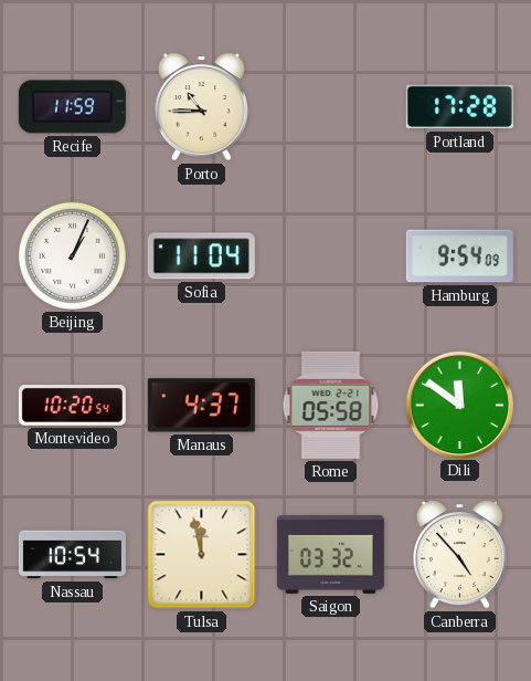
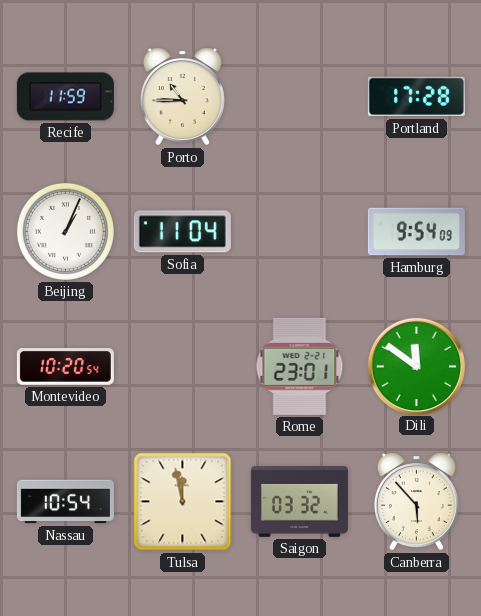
Manaus: 4:37 -> none
Rome: 05:58 -> 23:01
Canberra: 4:53 -> 5:53
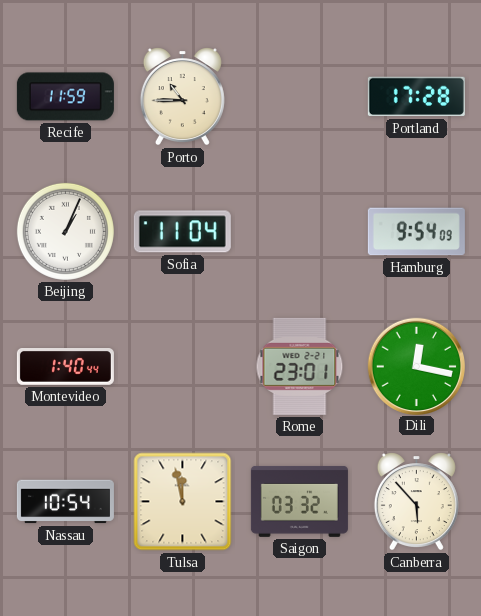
Montevideo: 10:20 -> 1:40
Dili: 11:51 -> 12:17
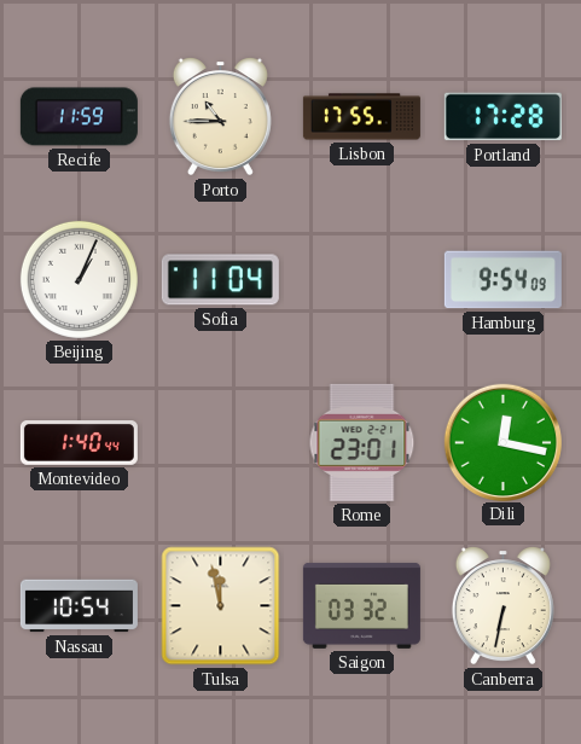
Lisbon: none -> 17:55
Canberra: 5:53 -> 6:32
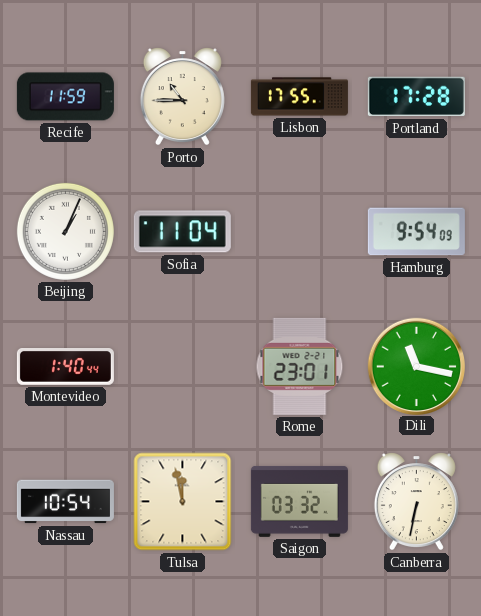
Dili: 12:17 -> 11:17
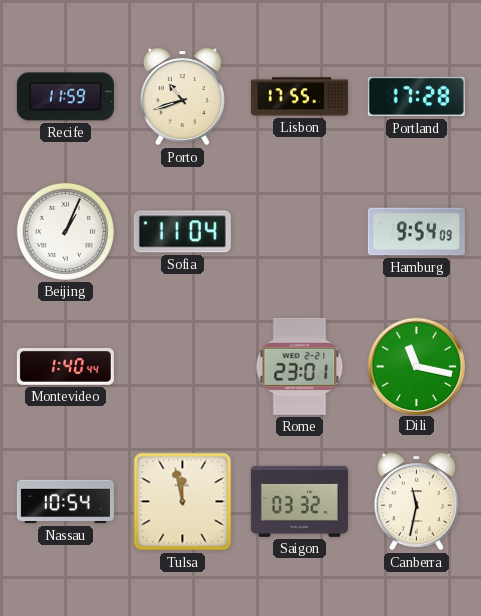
Porto: 10:45 -> 10:42
Canberra: 6:32 -> 11:32
